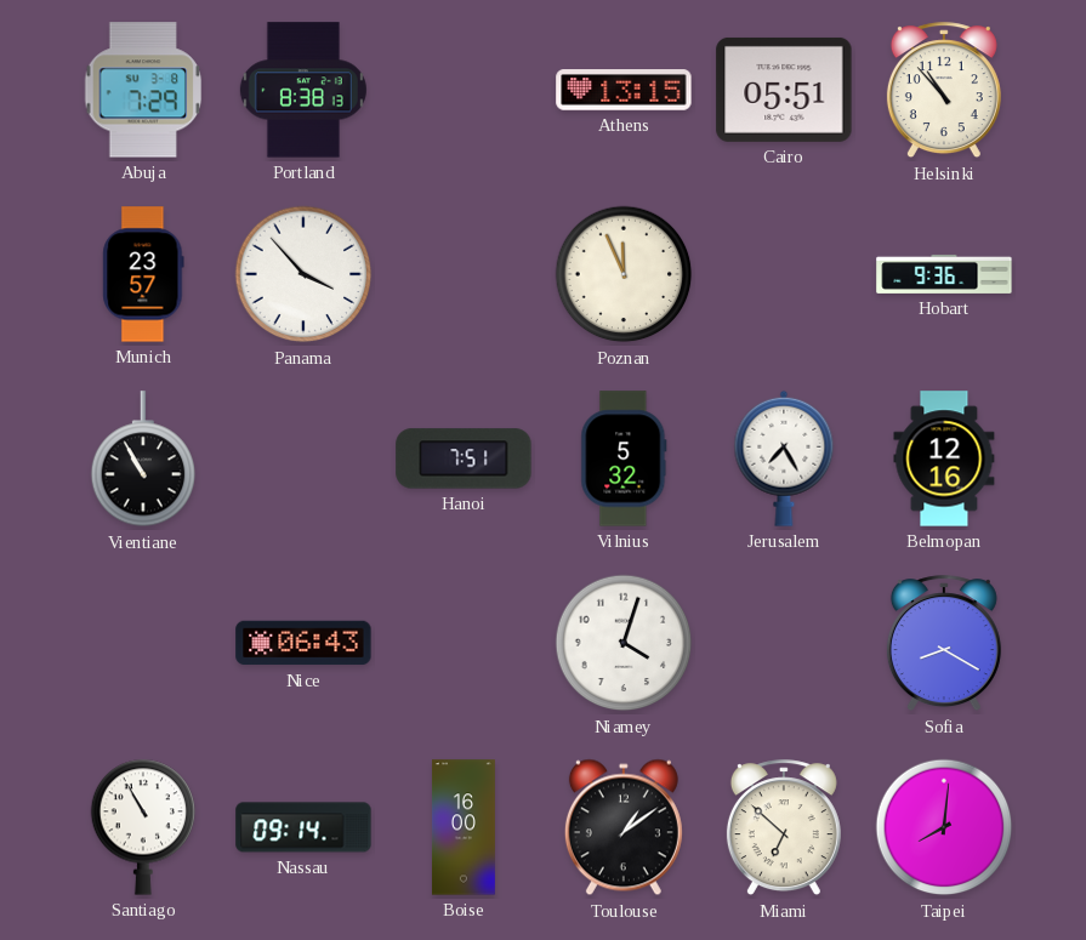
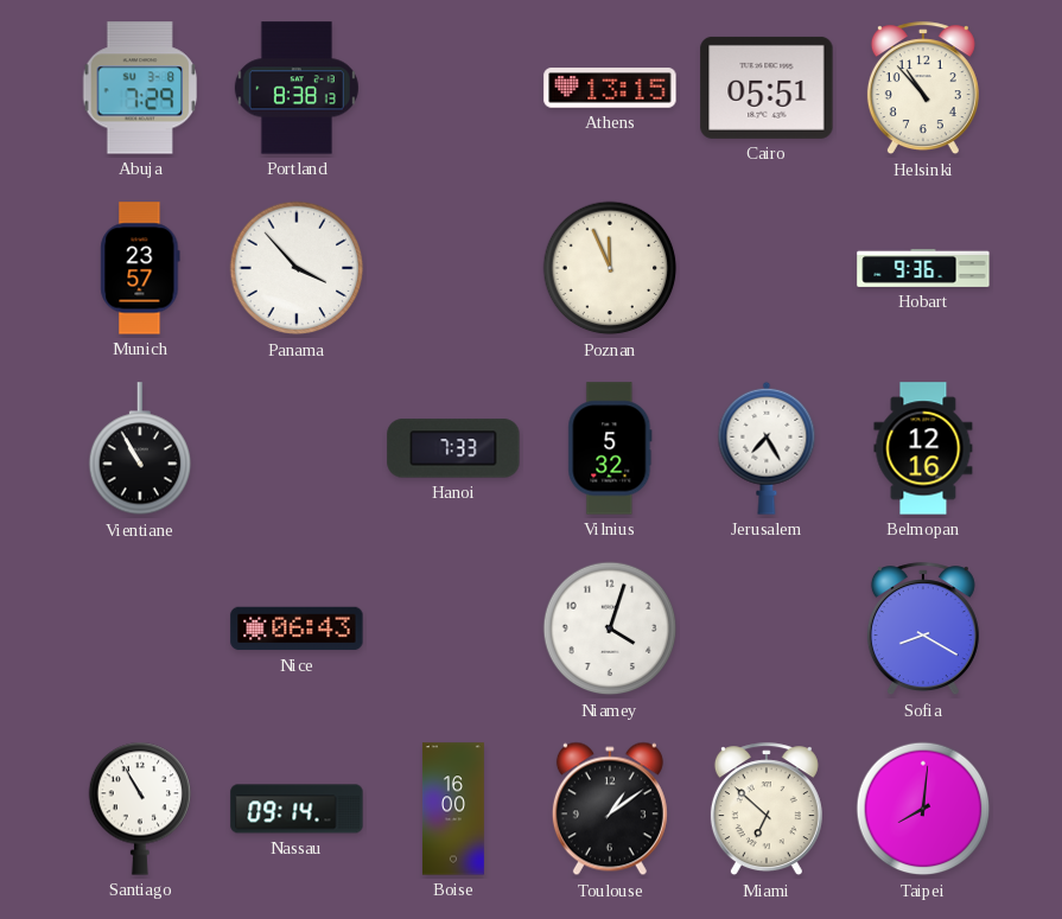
Hanoi: 7:51 -> 7:33
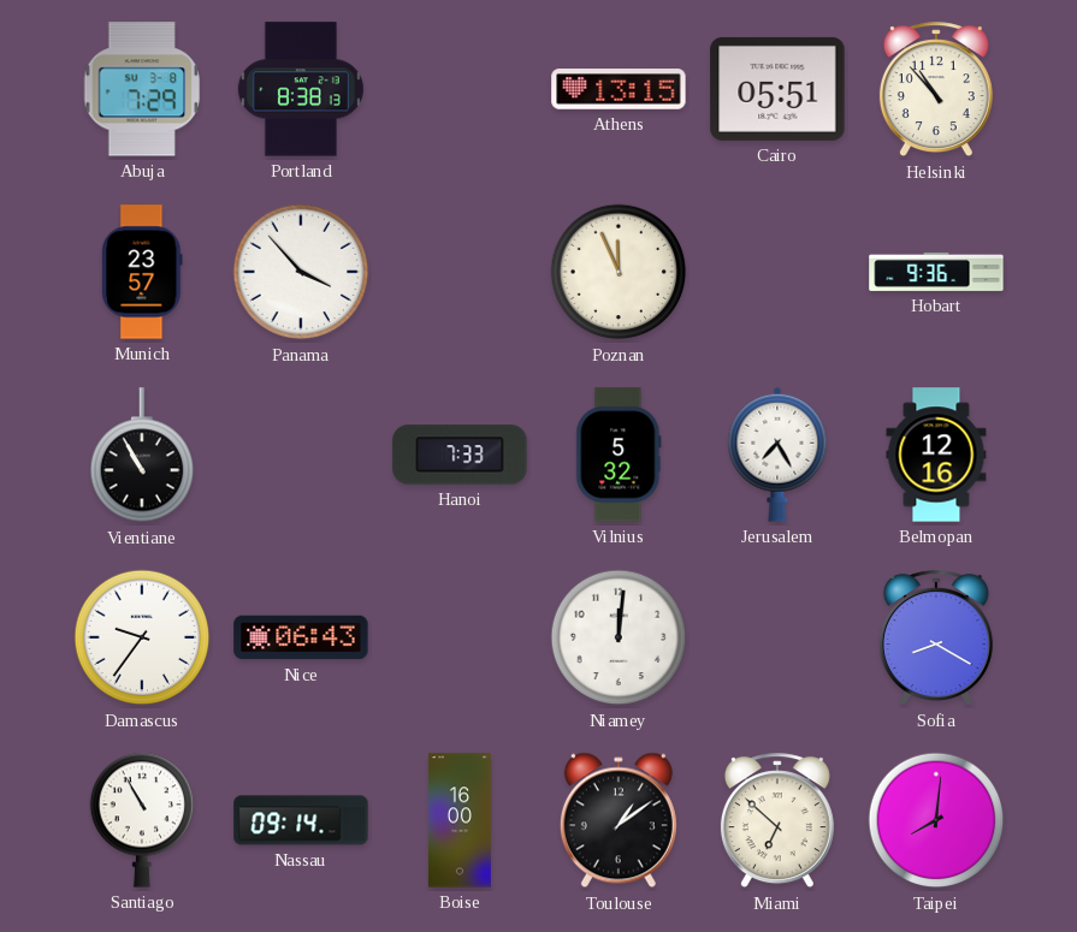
Damascus: none -> 9:36
Niamey: 4:03 -> 12:01
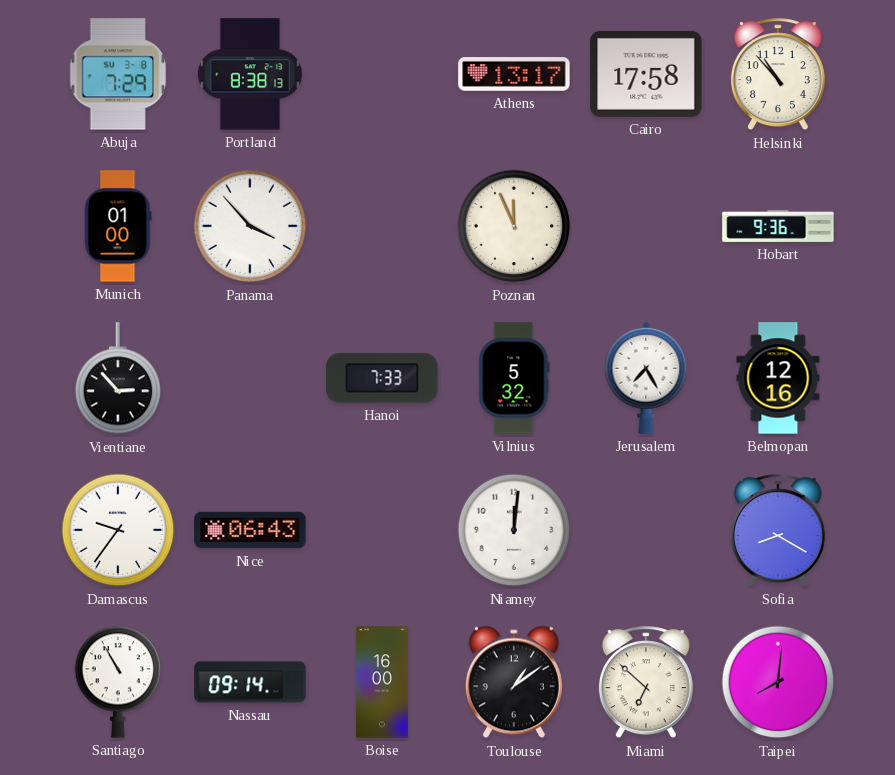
Athens: 13:15 -> 13:17
Cairo: 05:51 -> 17:58
Munich: 23:57 -> 01:00
Vientiane: 10:55 -> 2:53
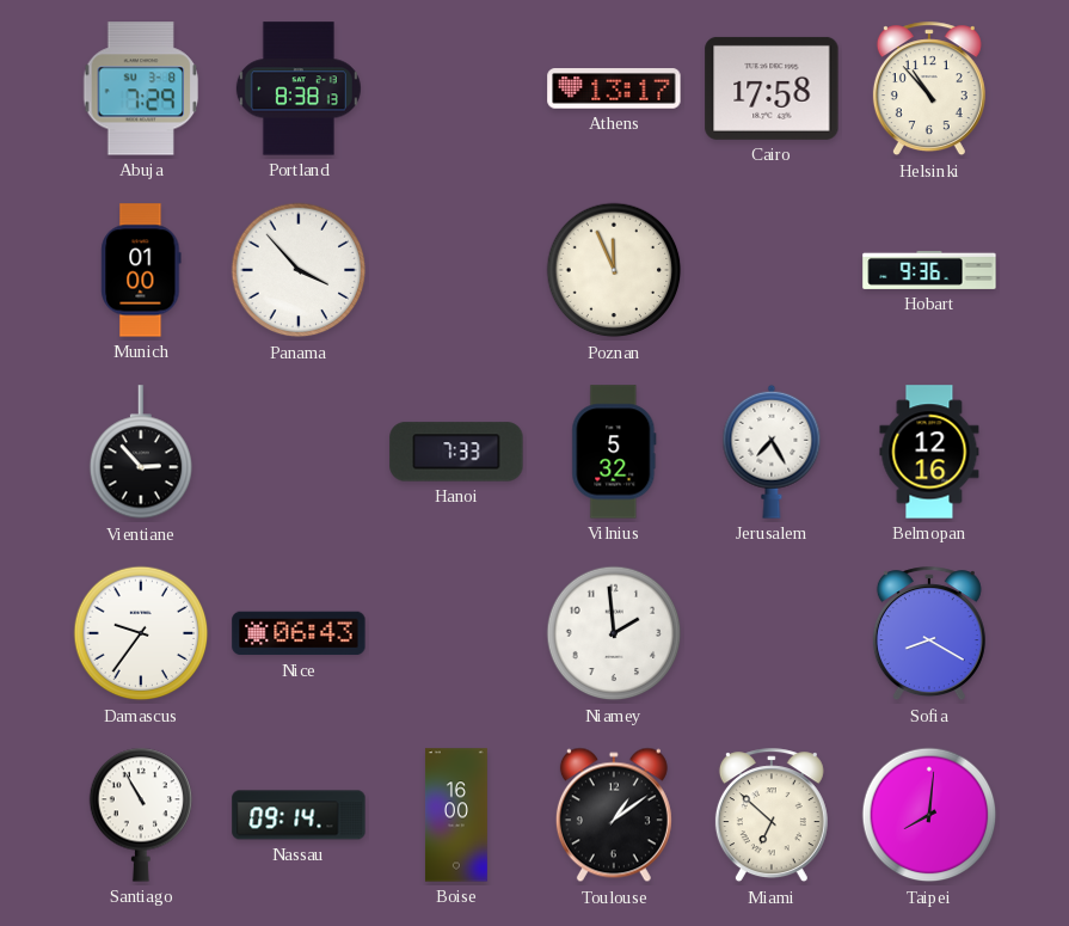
Niamey: 12:01 -> 1:59
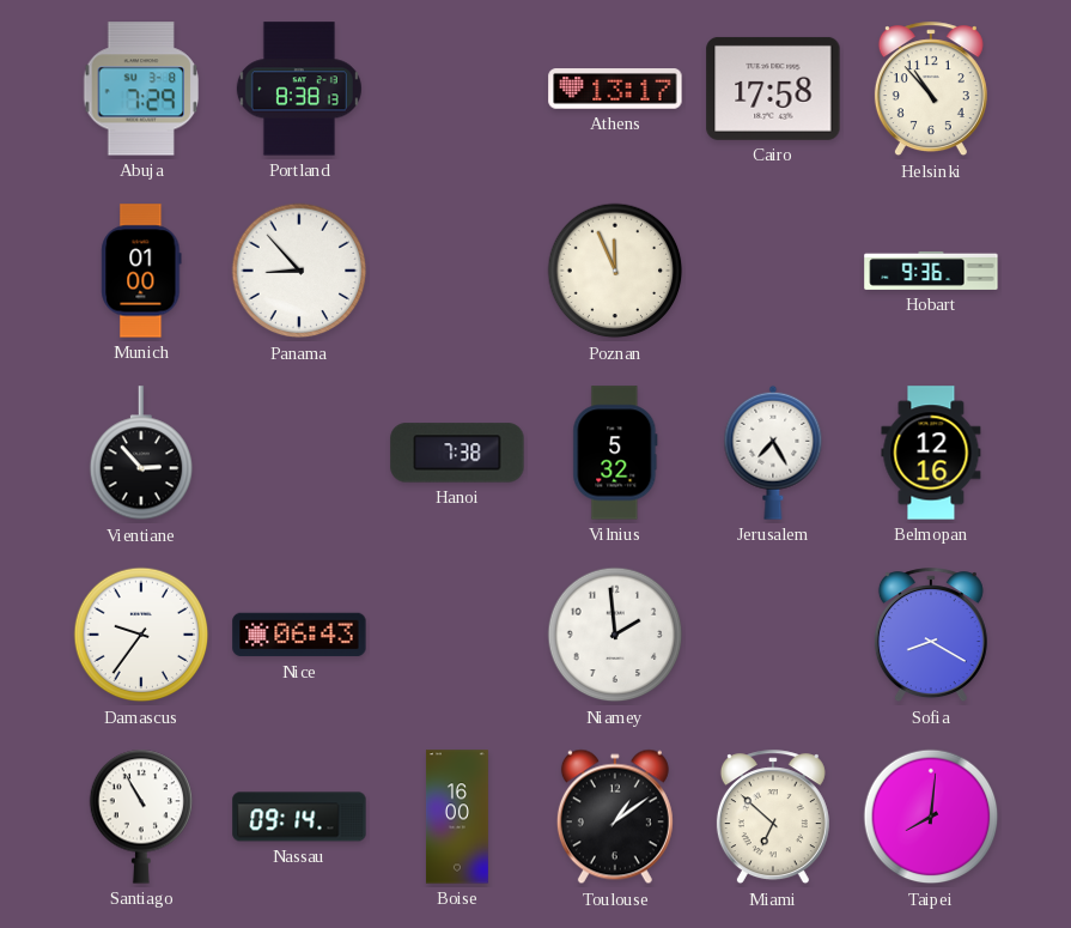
Panama: 3:53 -> 8:53
Hanoi: 7:33 -> 7:38
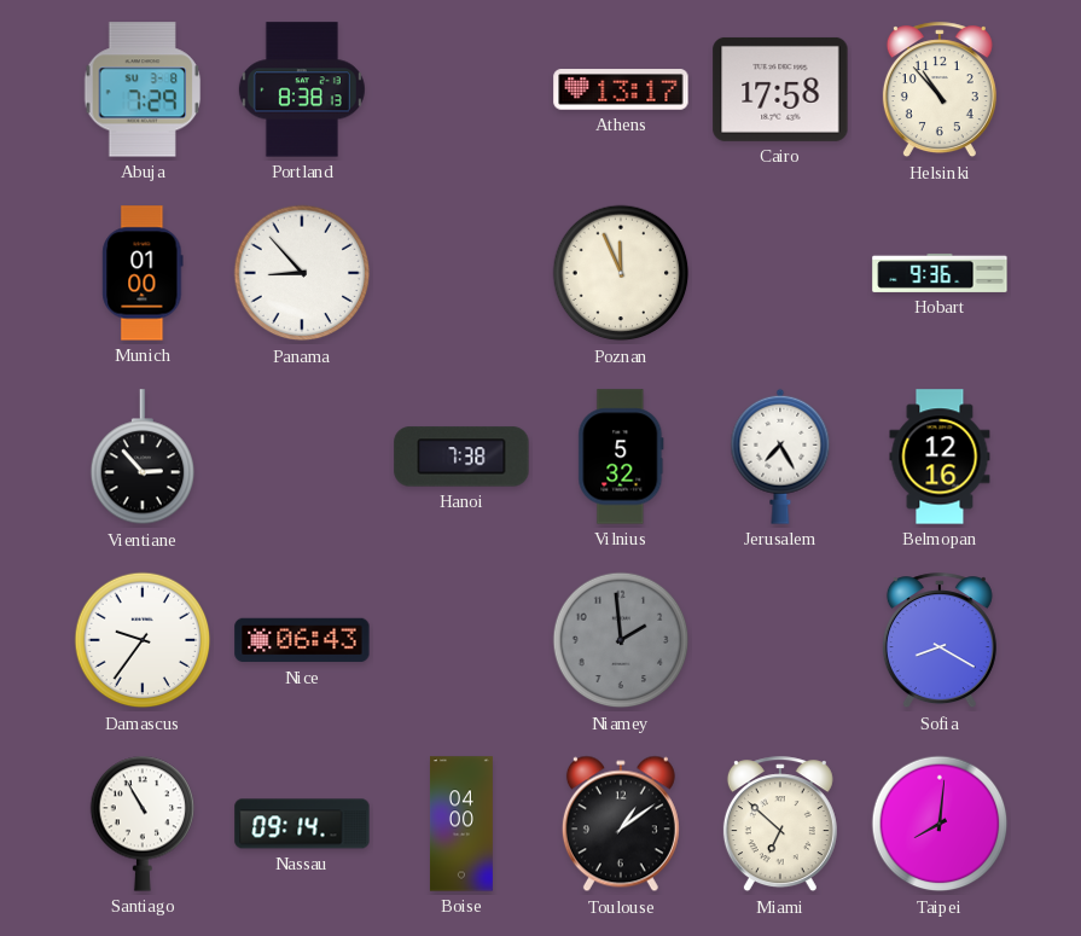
Niamey dial: white -> grey
Boise: 16:00 -> 04:00
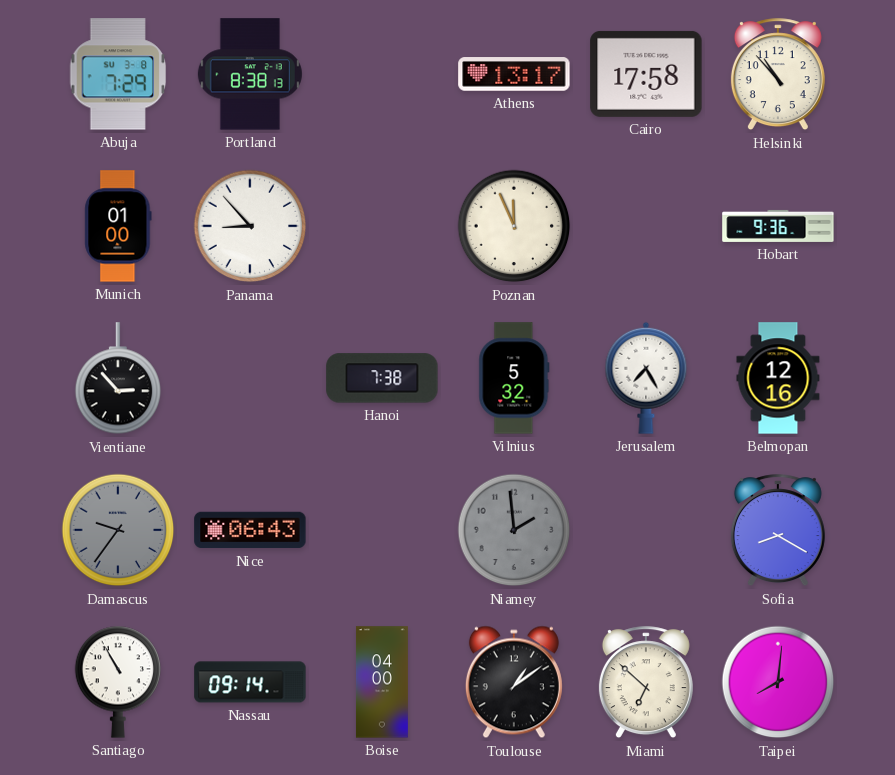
Damascus dial: white -> grey
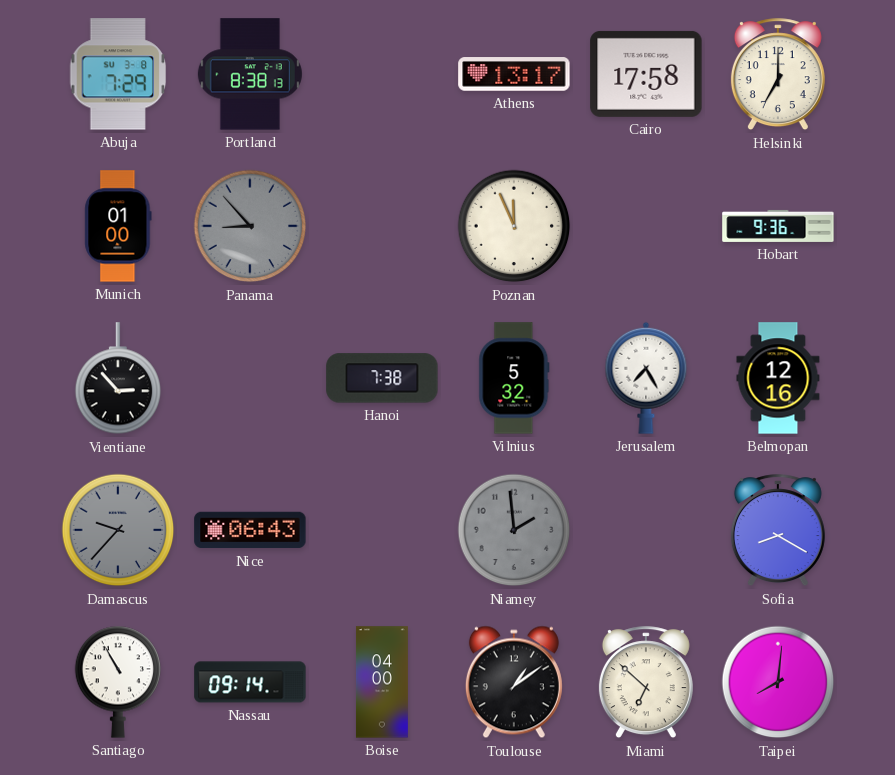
Helsinki: 10:53 -> 7:00
Panama dial: white -> grey
Damascus: 9:36 -> 9:37
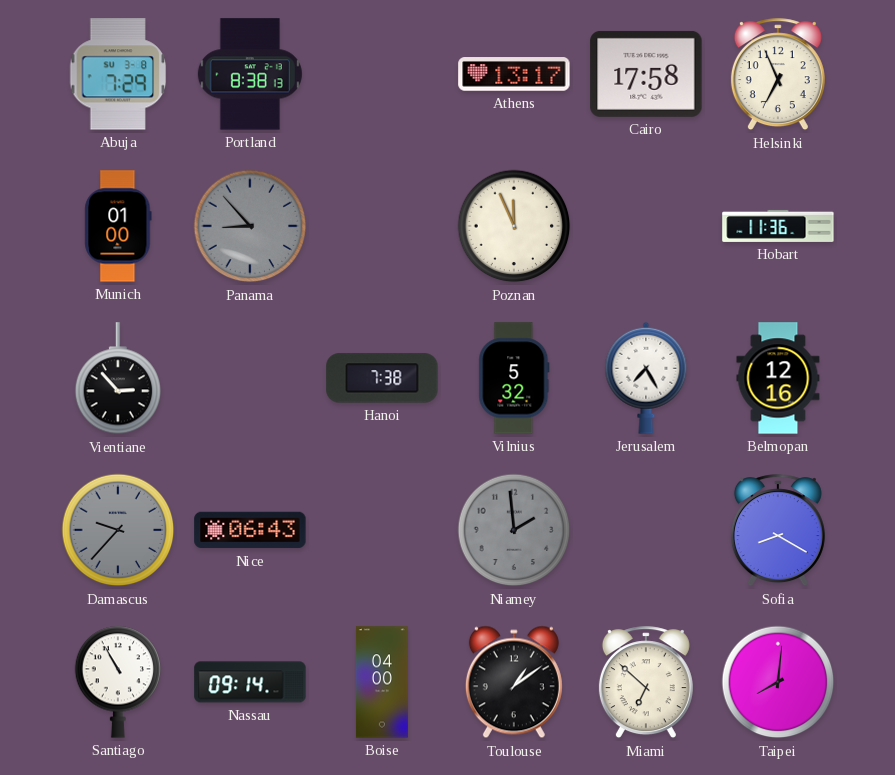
Helsinki: 7:00 -> 6:56
Hobart: 9:36 -> 11:36
